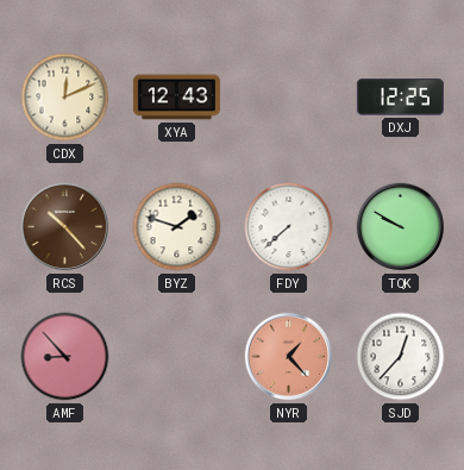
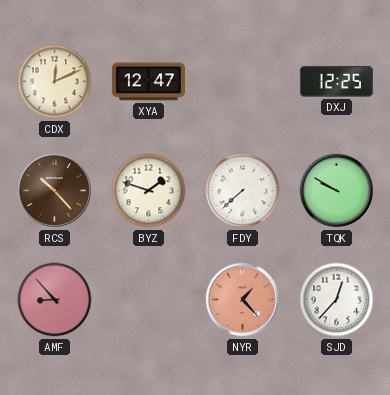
XYA: 12:43 -> 12:47
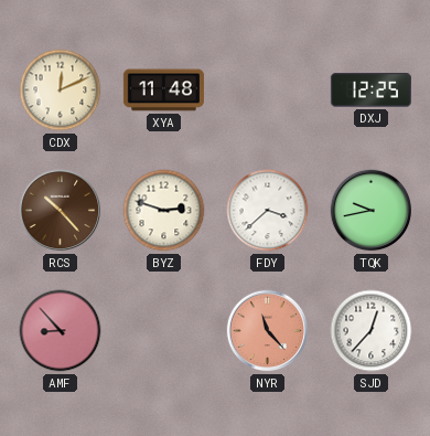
XYA: 12:47 -> 11:48
BYZ: 1:48 -> 2:48
FDY: 7:38 -> 3:38
TQK: 9:50 -> 9:43
NYR: 1:23 -> 11:23
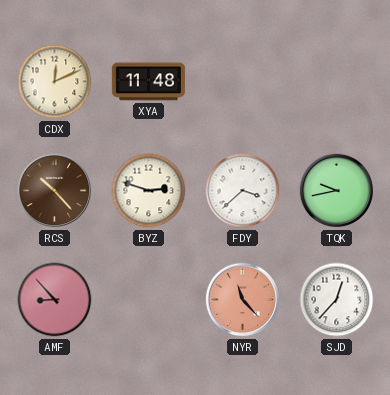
DXJ: 12:25 -> none
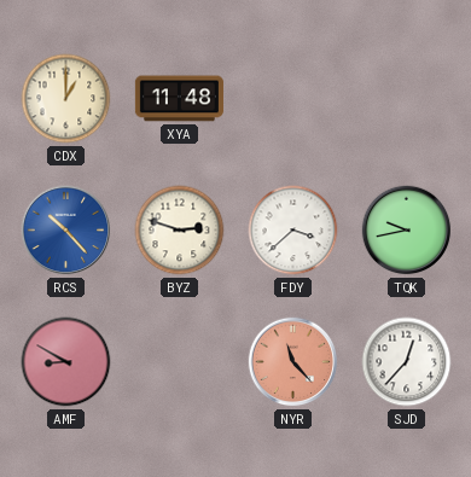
CDX: 12:11 -> 1:00
RCS dial: brown -> blue
AMF: 8:53 -> 8:50
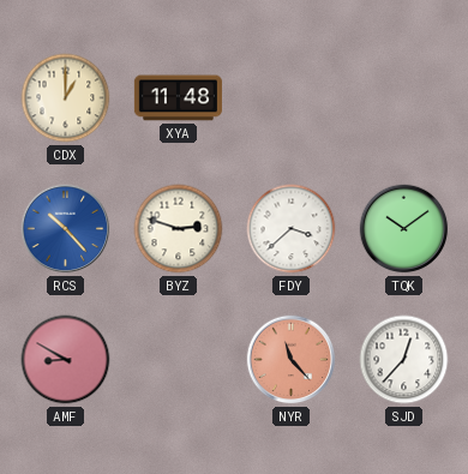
TQK: 9:43 -> 10:09
